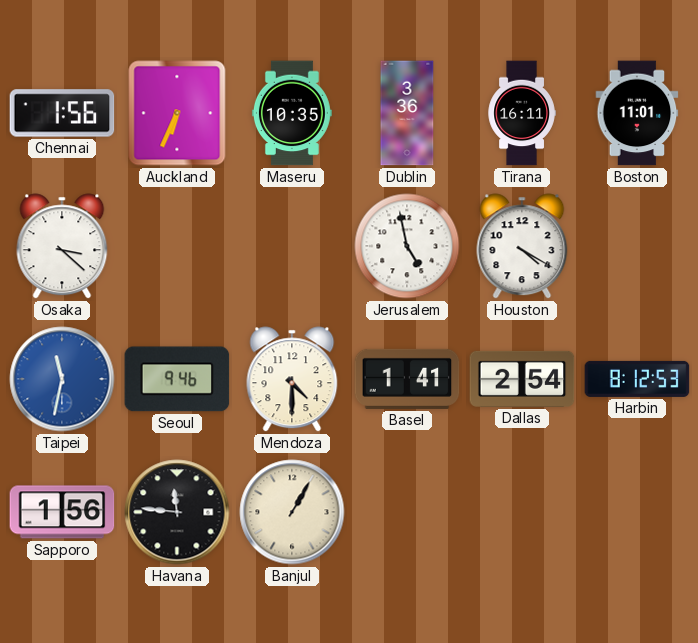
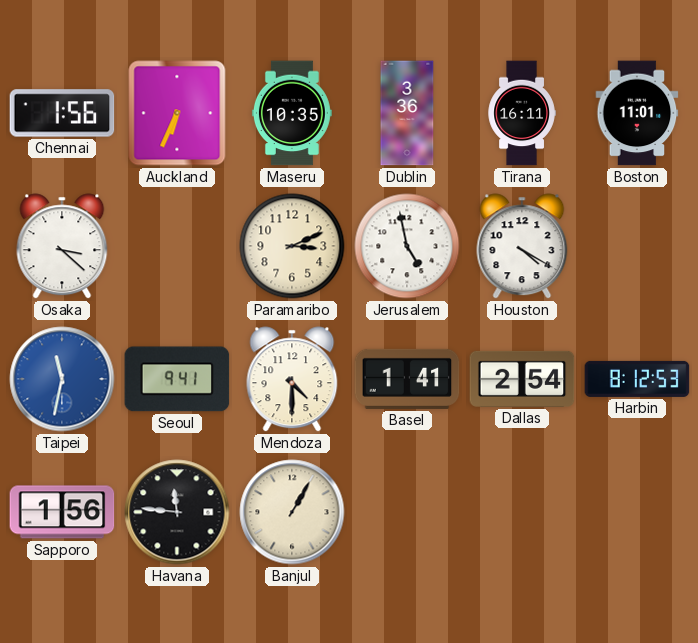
Paramaribo: none -> 3:11
Seoul: 9:46 -> 9:41
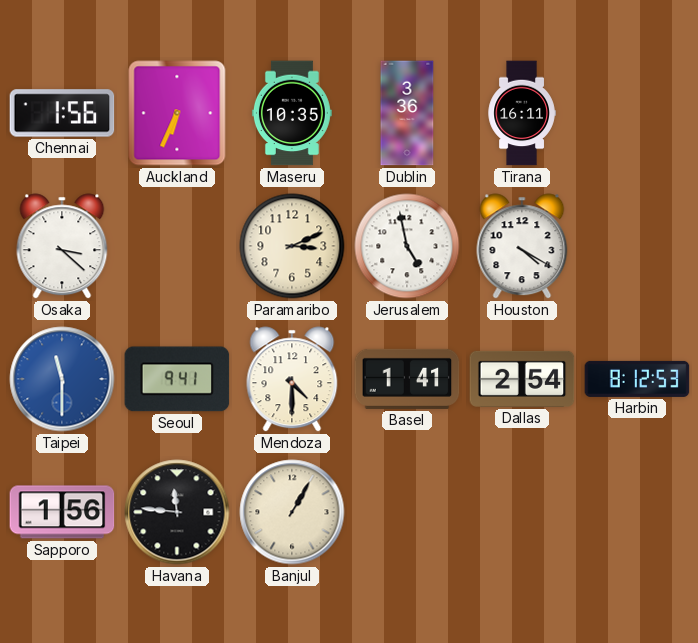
Boston: 11:01 -> none
Taipei: 11:32 -> 11:30
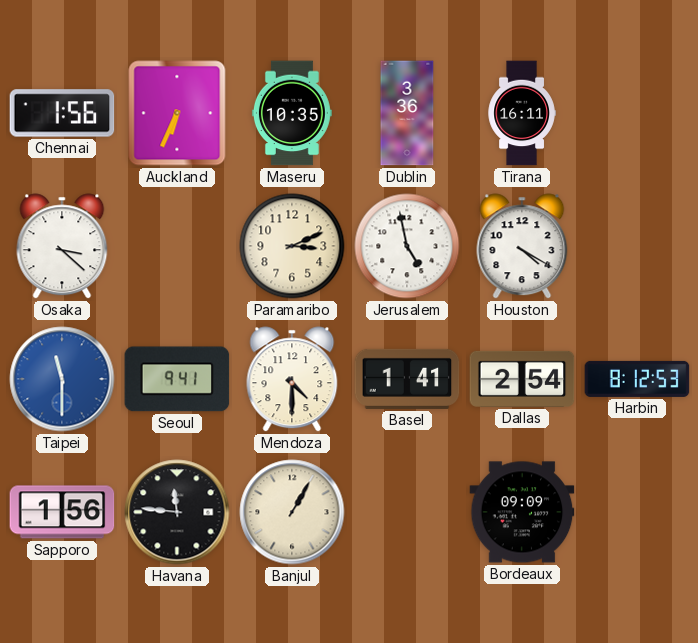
Bordeaux: none -> 09:09
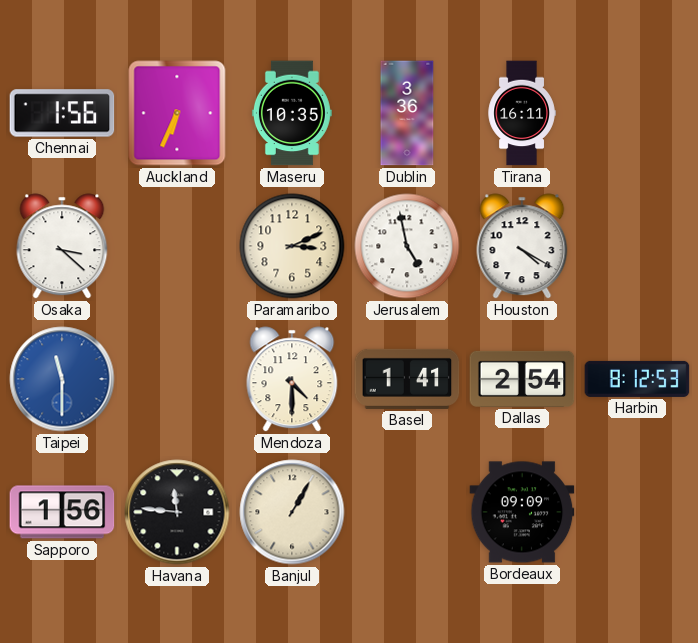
Seoul: 9:41 -> none
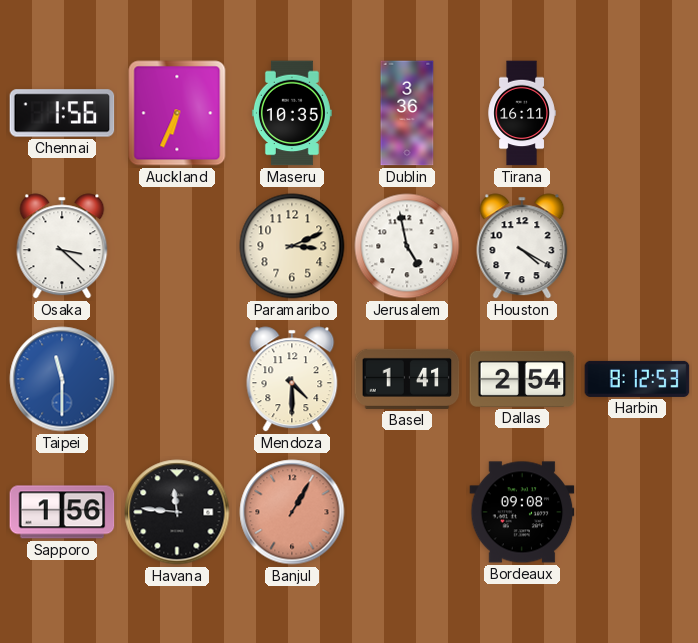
Banjul dial: cream -> salmon
Bordeaux: 09:09 -> 09:08
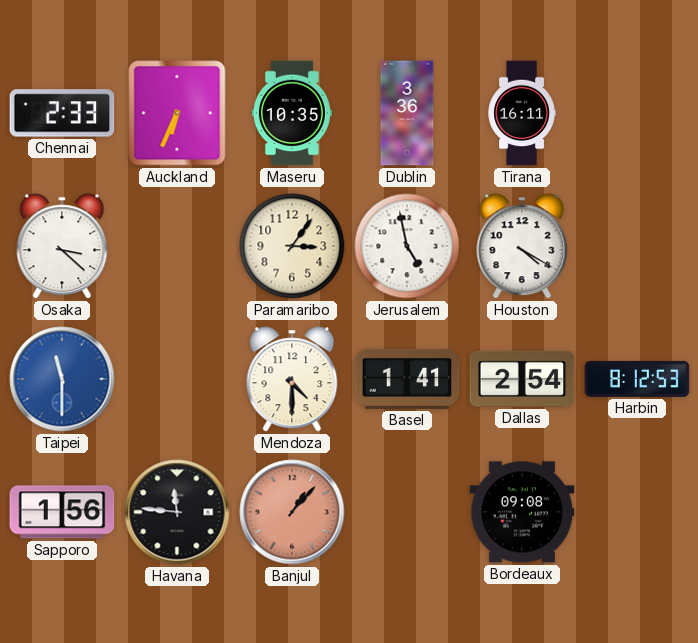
Chennai: 1:56 -> 2:33
Paramaribo: 3:11 -> 3:06
Banjul: 1:05 -> 1:07
